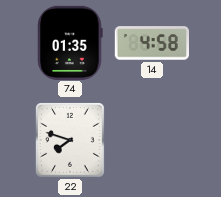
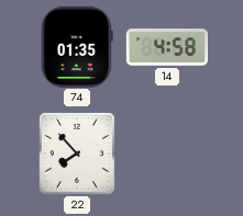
22: 7:48 -> 7:53
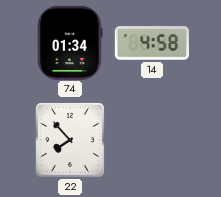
74: 01:35 -> 01:34
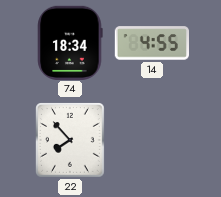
74: 01:34 -> 18:34
14: 4:58 -> 4:55
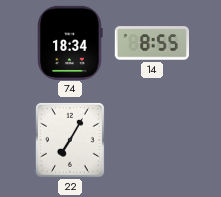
14: 4:55 -> 8:55
22: 7:53 -> 7:05
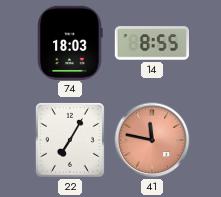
74: 18:34 -> 18:03
41: none -> 11:47
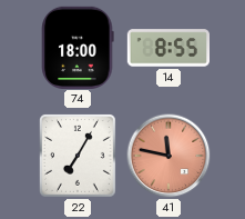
74: 18:03 -> 18:00
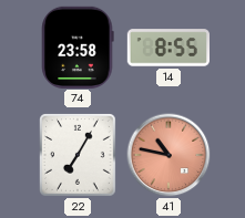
74: 18:00 -> 23:58
41: 11:47 -> 10:47
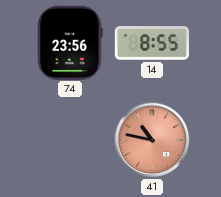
74: 23:58 -> 23:56
22: 7:05 -> none
